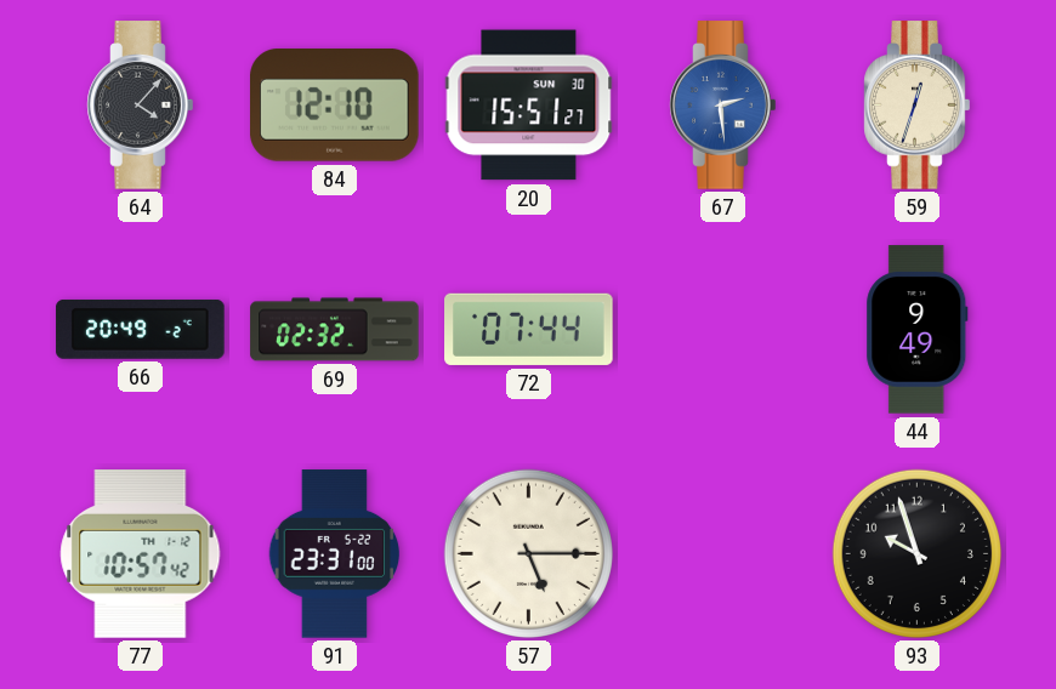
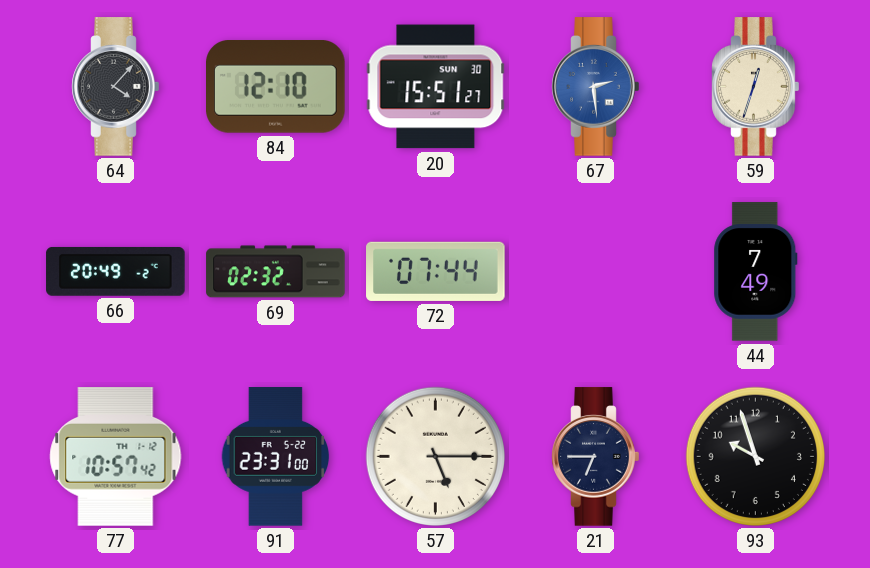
44: 9:49 -> 7:49
21: none -> 6:45
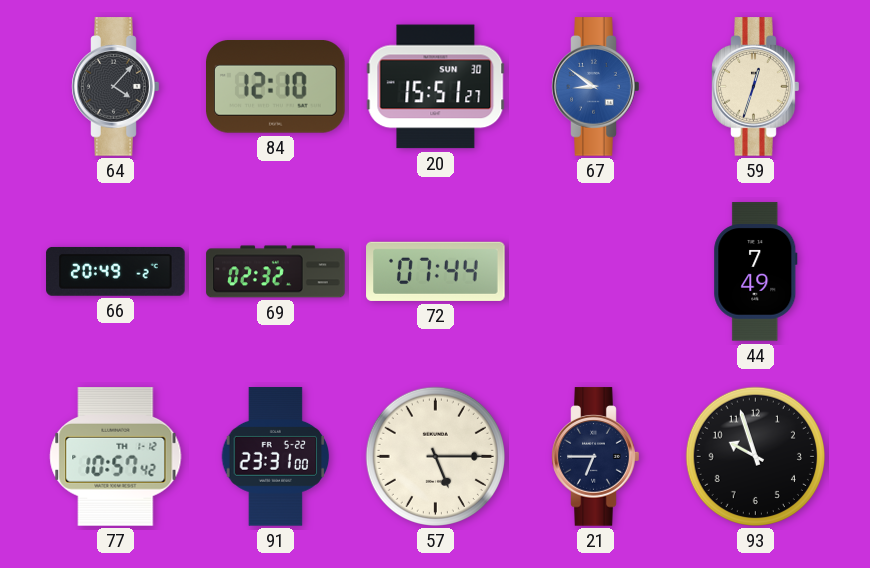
67: 2:29 -> 8:51
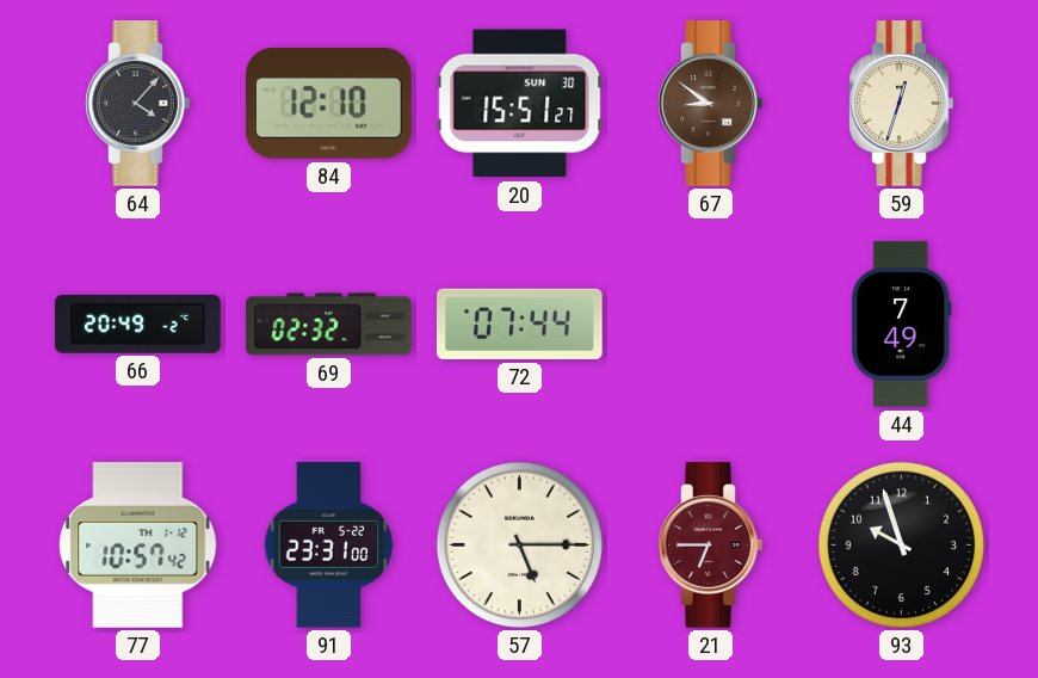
67 dial: blue -> brown
21 dial: navy -> burgundy
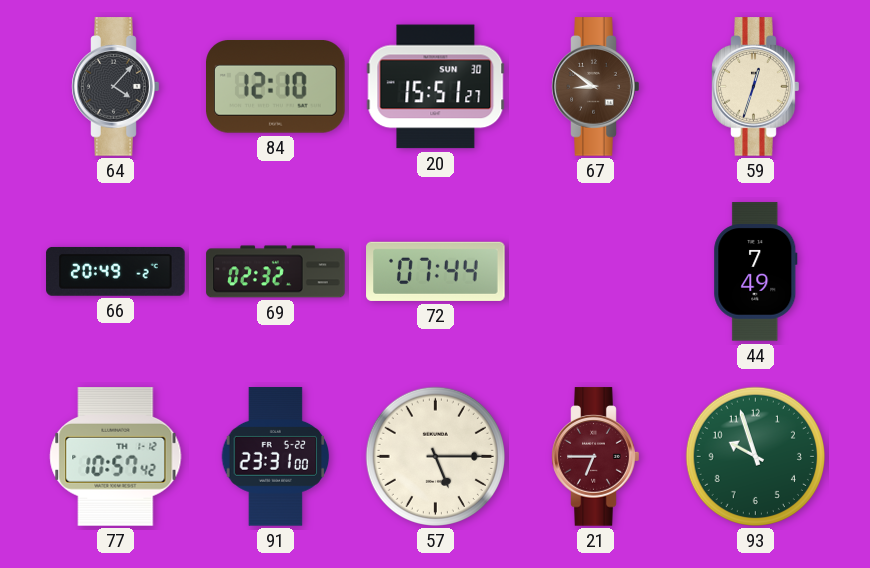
93 dial: black -> green
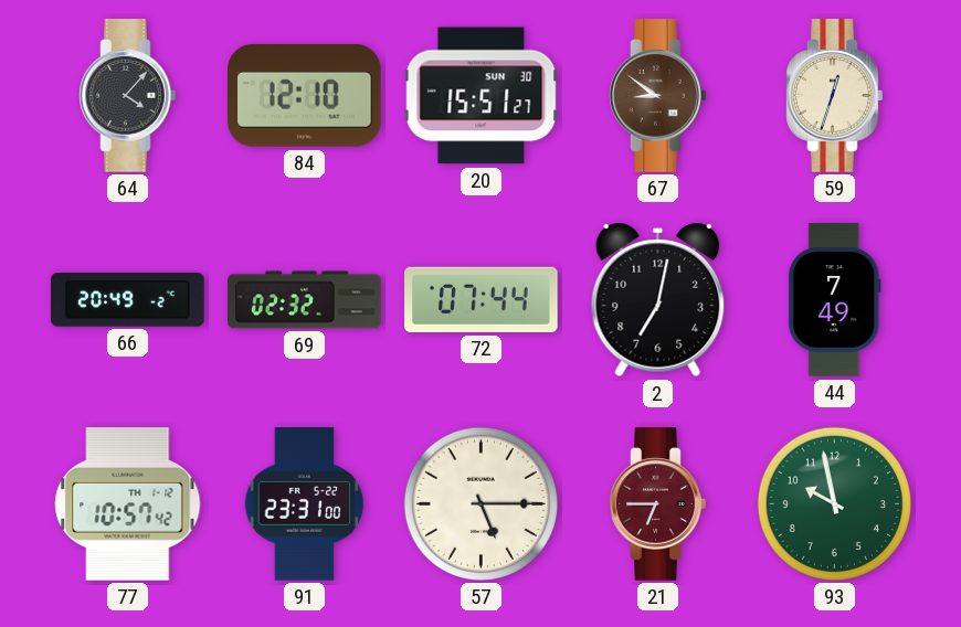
2: none -> 7:02
93: 9:57 -> 9:58
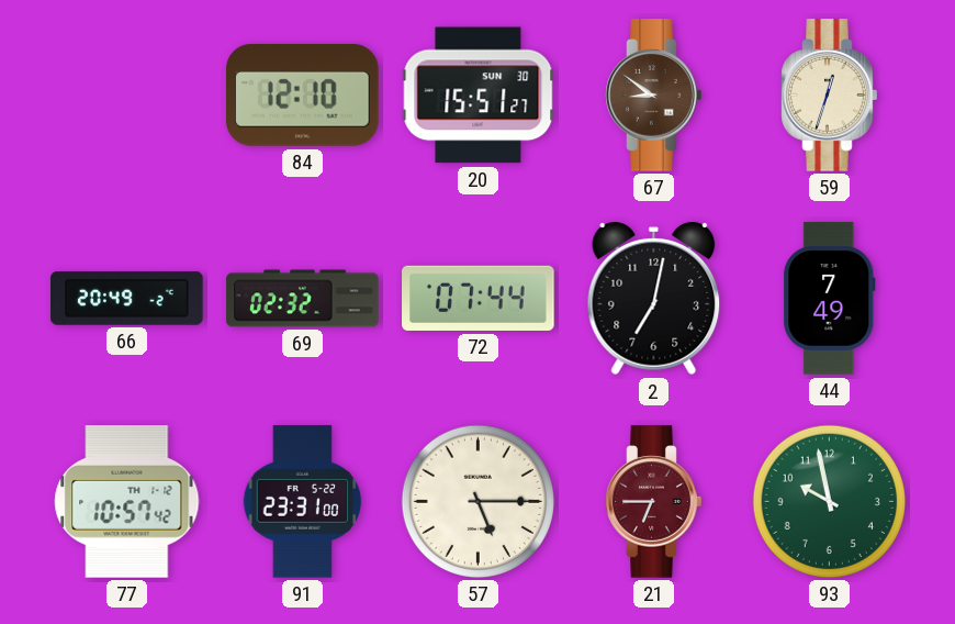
64: 4:07 -> none
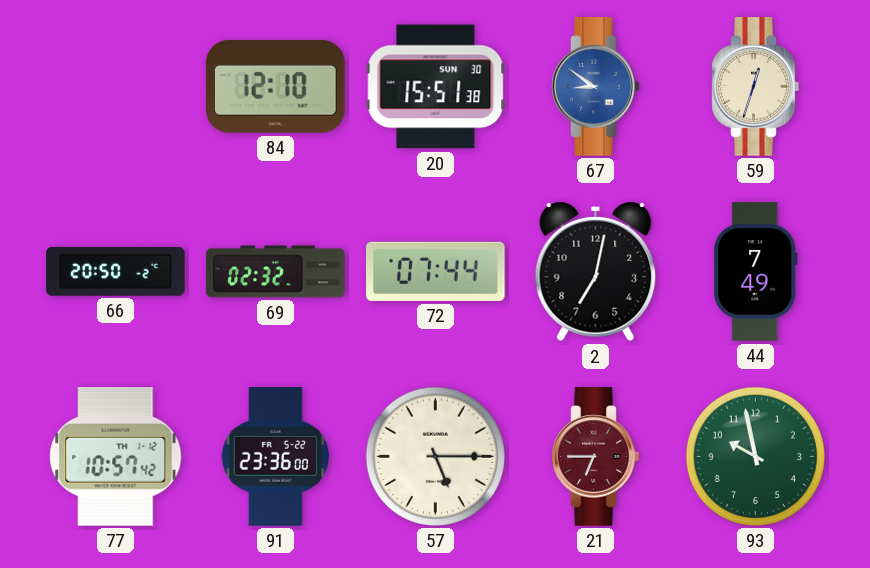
20: 15:51:27 -> 15:51:38
67 dial: brown -> blue
66: 20:49 -> 20:50
91: 23:31 -> 23:36
